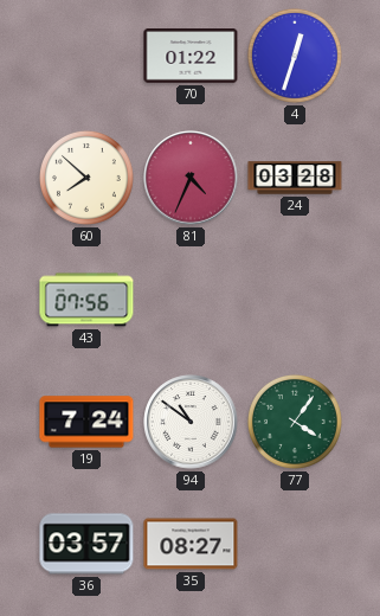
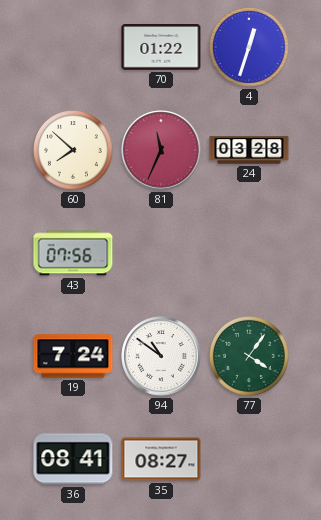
81: 4:34 -> 11:34
36: 03:57 -> 08:41
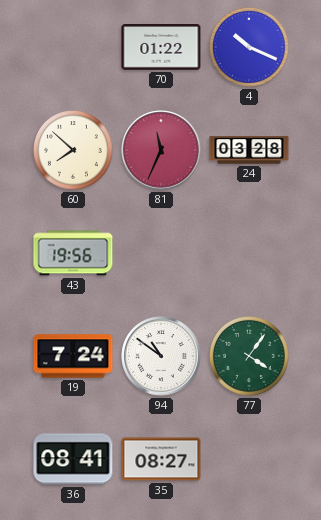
4: 12:33 -> 10:19
43: 07:56 -> 19:56
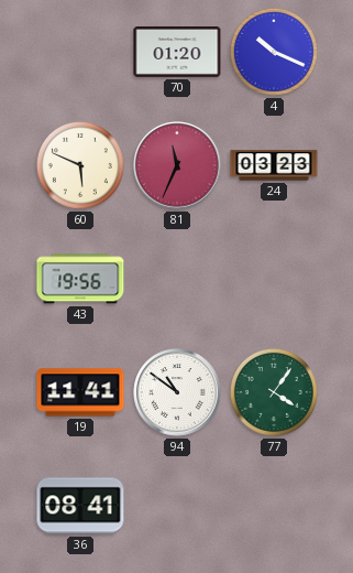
70: 01:22 -> 01:20
60: 7:52 -> 5:49
24: 03:28 -> 03:23
19: 7:24 -> 11:41
35: 08:27 -> none
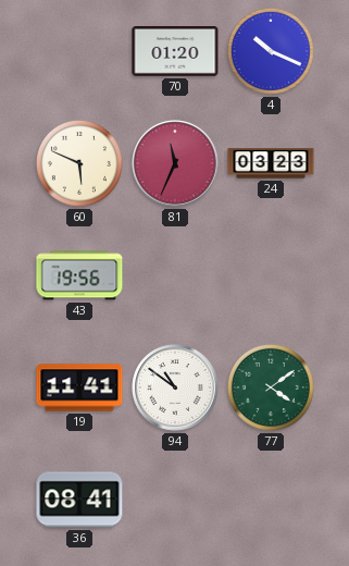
77: 4:06 -> 4:09
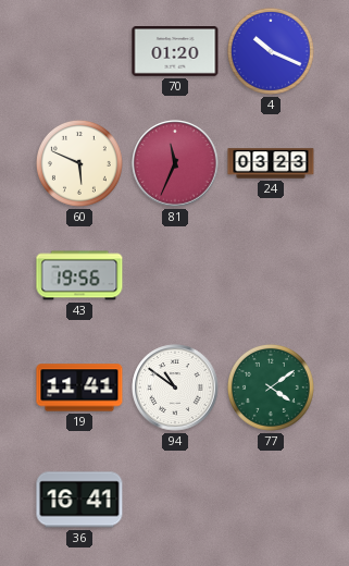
36: 08:41 -> 16:41
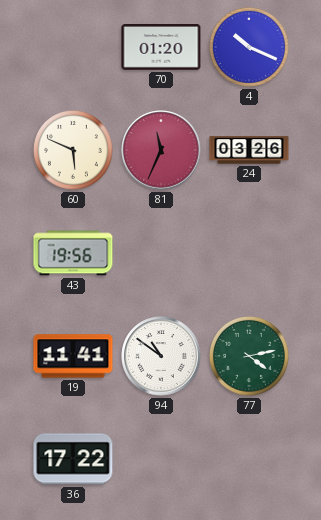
24: 03:23 -> 03:26
77: 4:09 -> 4:13
36: 16:41 -> 17:22
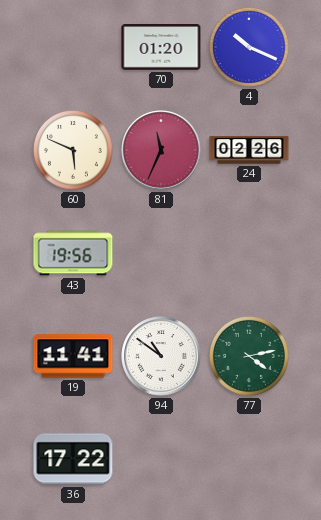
24: 03:26 -> 02:26
